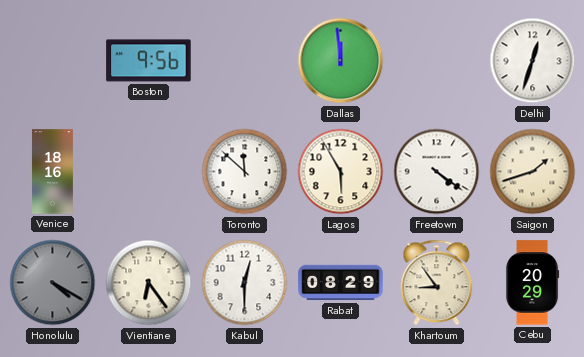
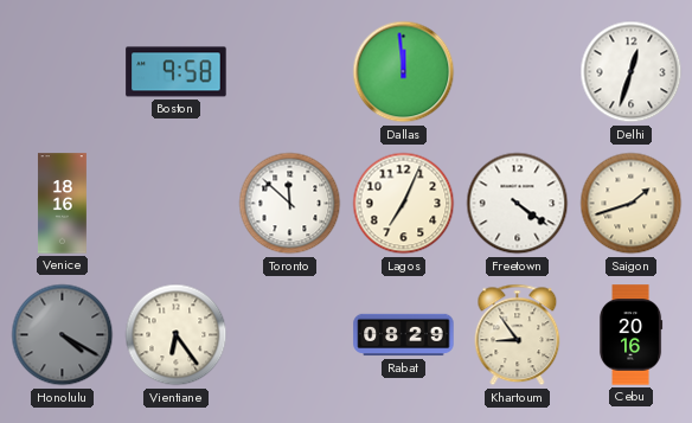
Boston: 9:56 -> 9:58
Lagos: 5:55 -> 7:04
Kabul: 12:30 -> none
Cebu: 20:29 -> 20:16
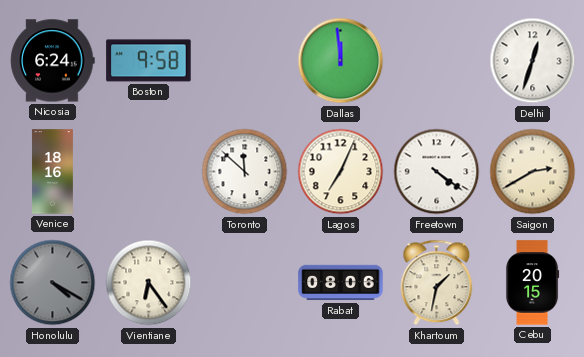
Nicosia: none -> 6:24
Saigon: 1:42 -> 2:40
Rabat: 08:29 -> 08:06
Khartoum: 8:54 -> 1:32
Cebu: 20:16 -> 20:15
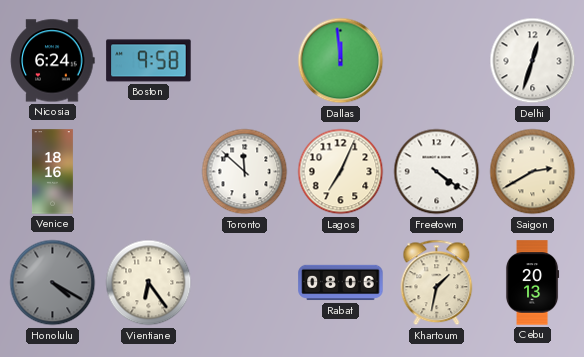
Cebu: 20:15 -> 20:13
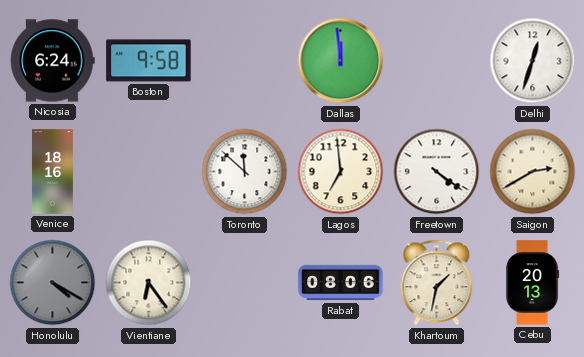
Lagos: 7:04 -> 6:59
